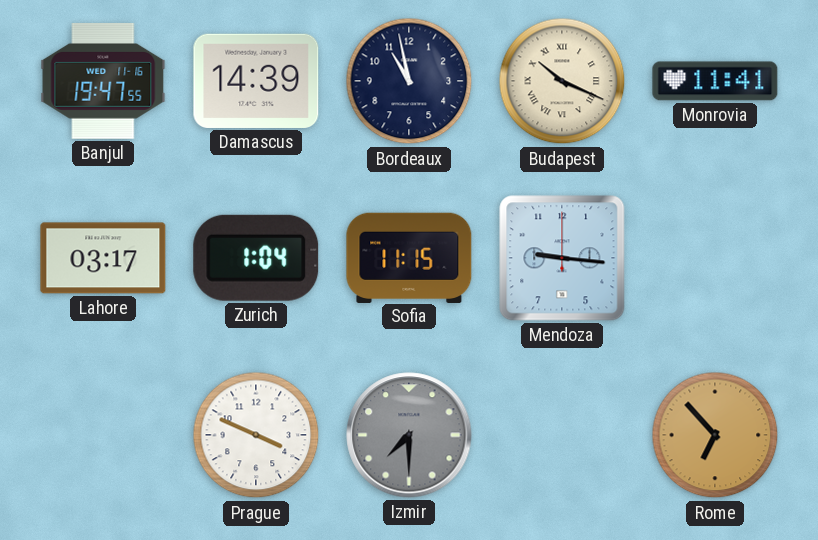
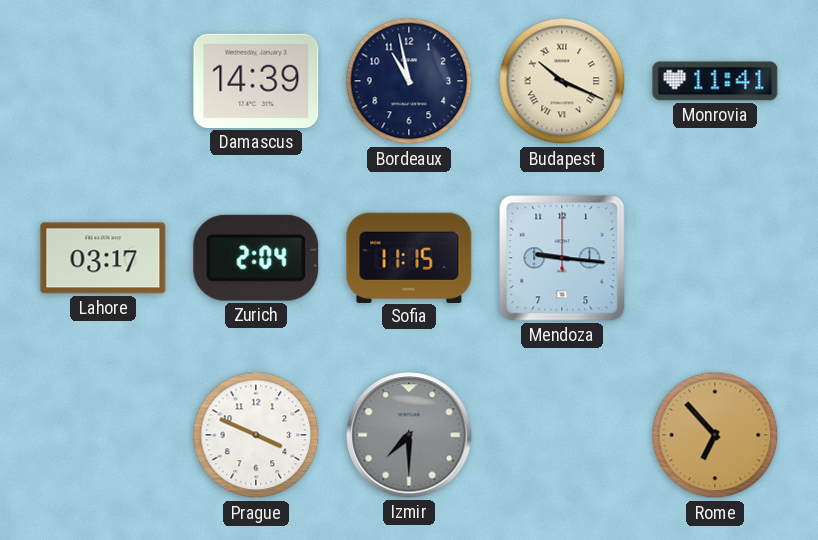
Banjul: 19:47 -> none
Zurich: 1:04 -> 2:04
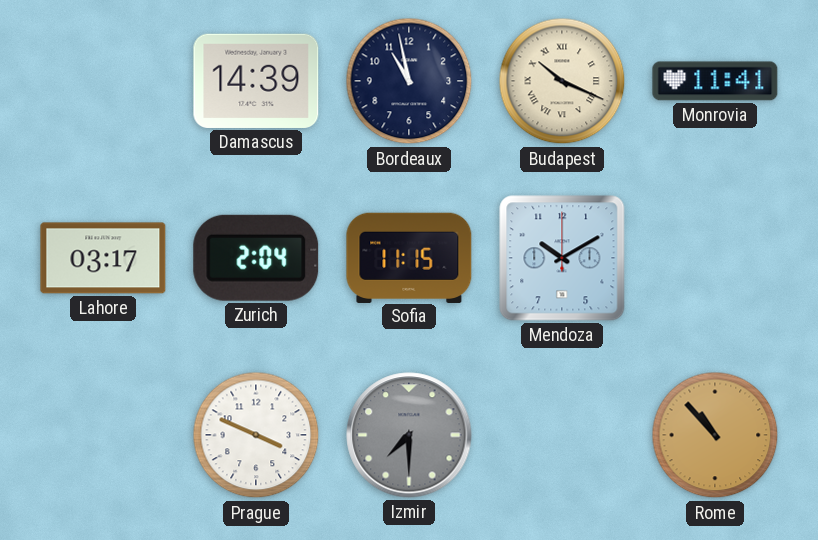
Mendoza: 9:16 -> 10:10
Rome: 6:53 -> 10:53
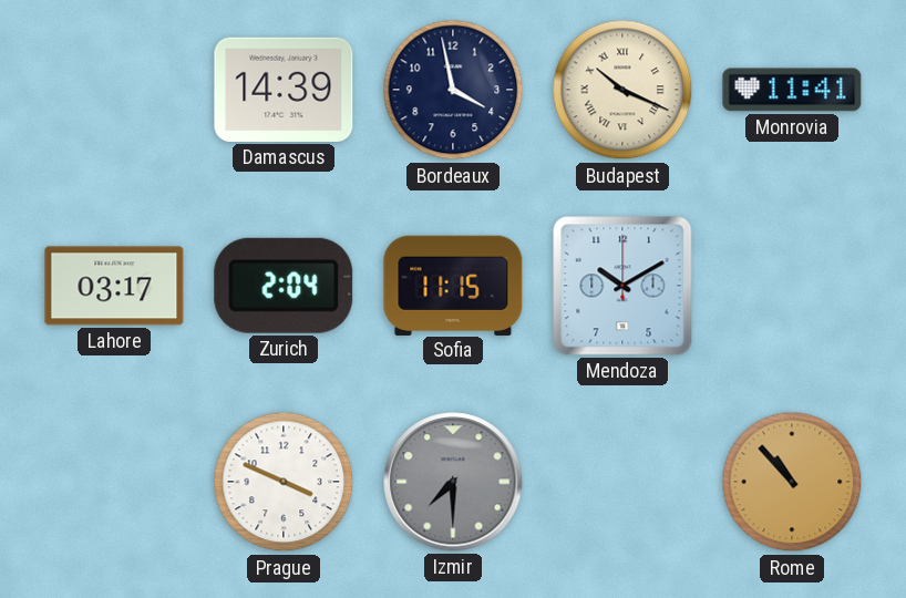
Bordeaux: 10:58 -> 3:58
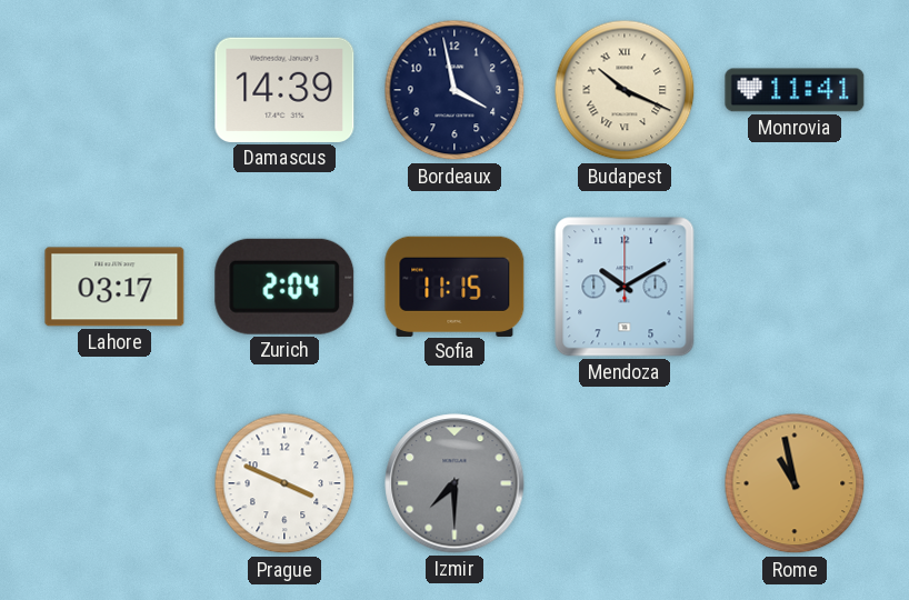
Rome: 10:53 -> 10:58
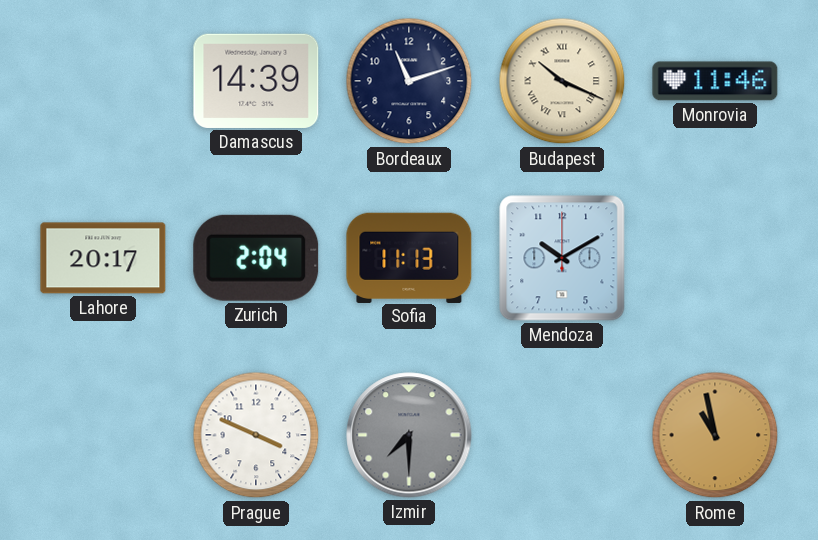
Bordeaux: 3:58 -> 11:12
Monrovia: 11:41 -> 11:46
Lahore: 03:17 -> 20:17
Sofia: 11:15 -> 11:13
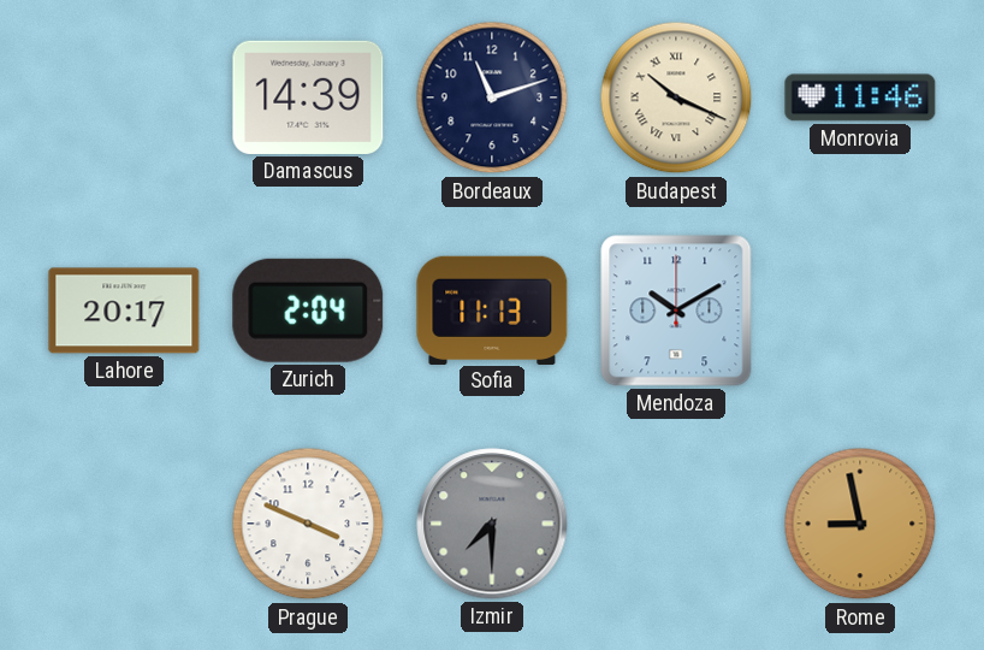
Rome: 10:58 -> 8:58
